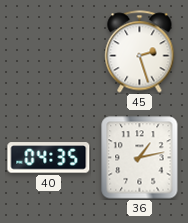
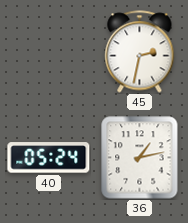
45: 2:27 -> 2:32
40: 04:35 -> 05:24
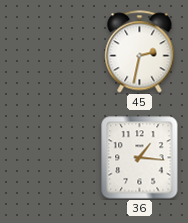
40: 05:24 -> none
36: 1:13 -> 1:16
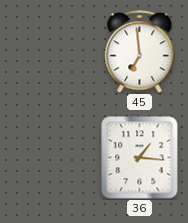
45: 2:32 -> 6:59
